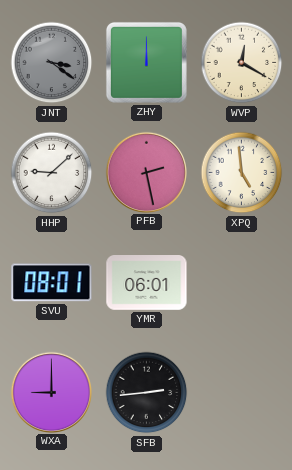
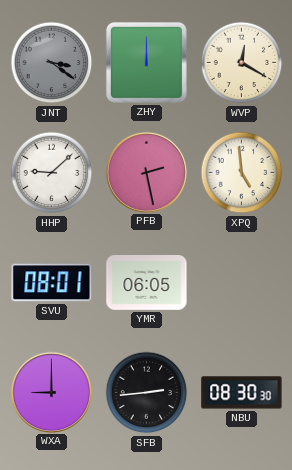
YMR: 06:01 -> 06:05
NBU: none -> 08:30
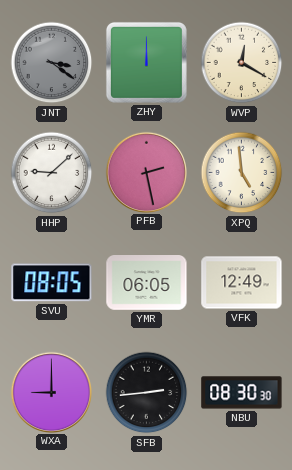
SVU: 08:01 -> 08:05
VFK: none -> 12:49
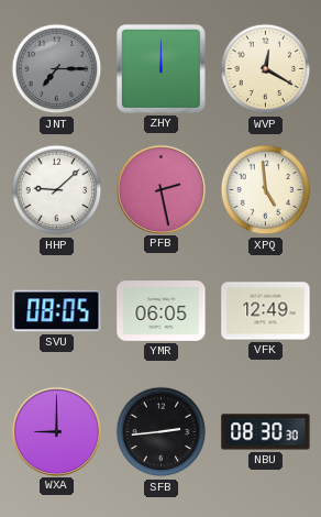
JNT: 3:21 -> 7:15
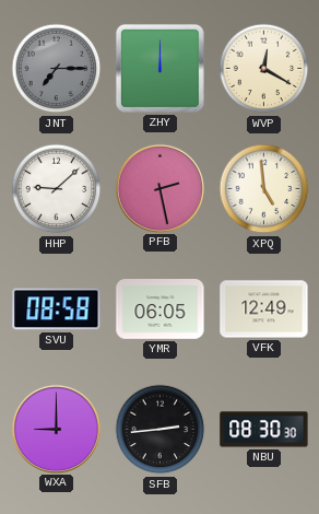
SVU: 08:05 -> 08:58
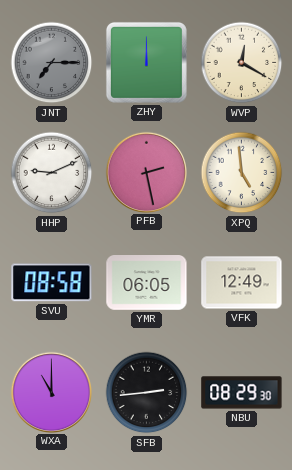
HHP: 9:08 -> 9:11
WXA: 9:00 -> 11:00
NBU: 08:30 -> 08:29
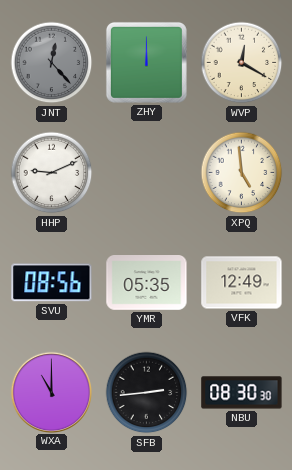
JNT: 7:15 -> 12:23
PFB: 2:28 -> none
SVU: 08:58 -> 08:56
YMR: 06:05 -> 05:35
NBU: 08:29 -> 08:30
